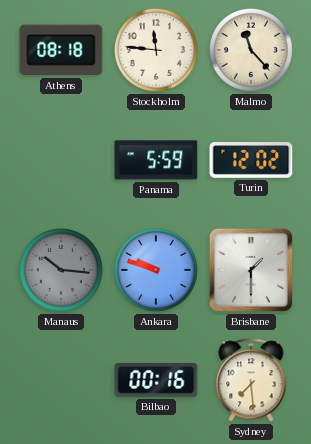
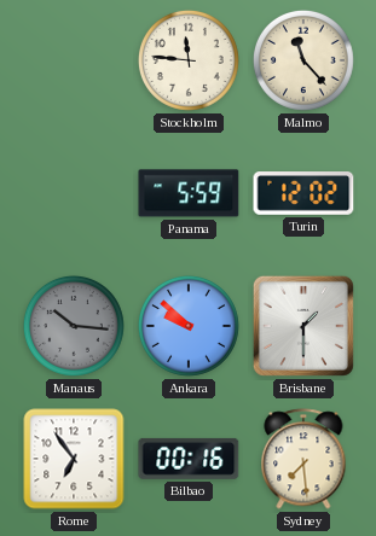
Athens: 08:18 -> none
Ankara: 9:48 -> 9:52
Rome: none -> 6:54
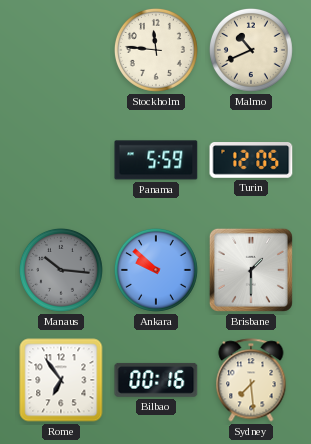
Malmo: 11:23 -> 10:41
Turin: 12:02 -> 12:05
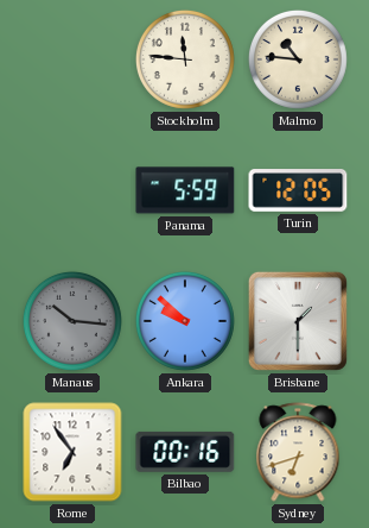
Malmo: 10:41 -> 10:46
Sydney: 7:29 -> 6:42
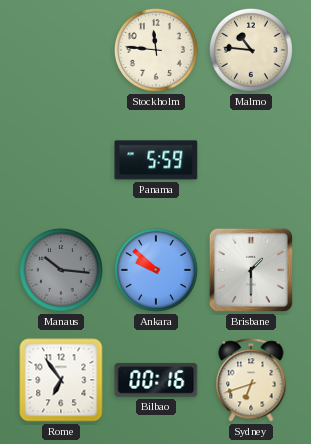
Turin: 12:05 -> none
